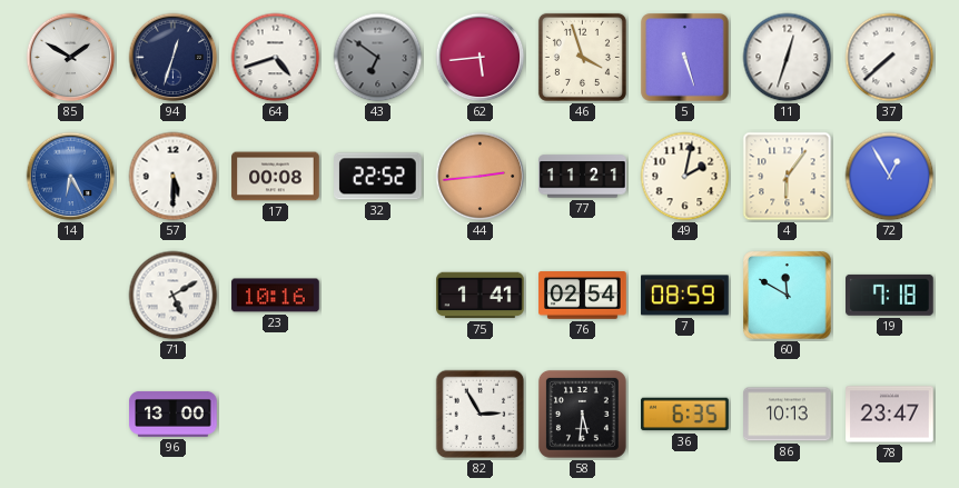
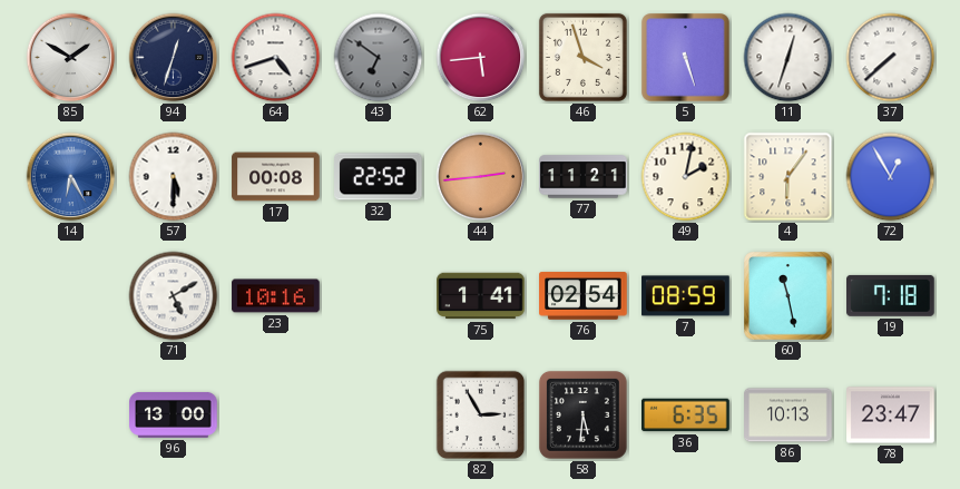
60: 11:50 -> 11:28
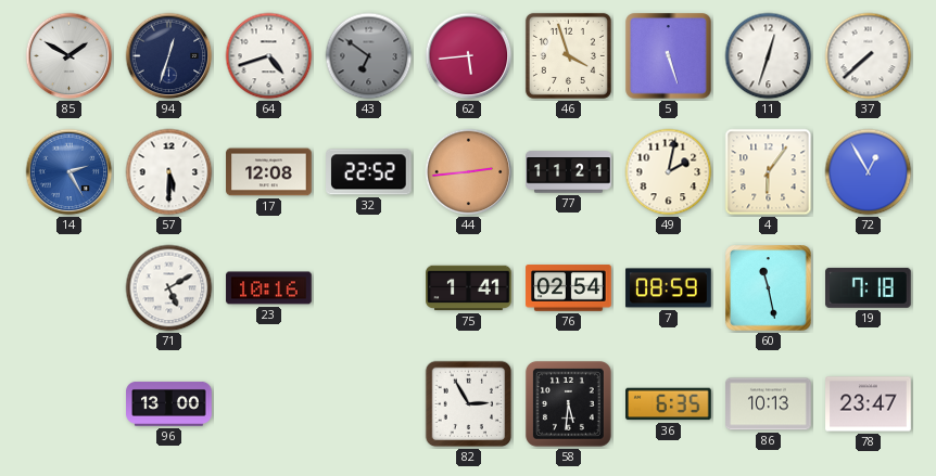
14: 6:25 -> 2:25
17: 00:08 -> 12:08
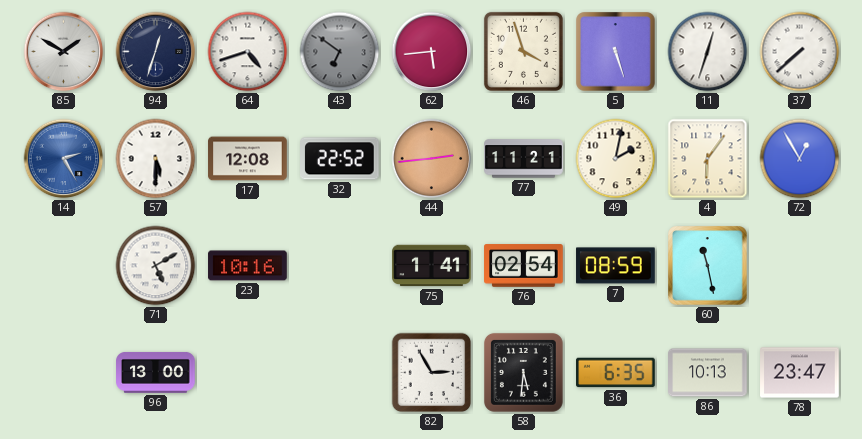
19: 7:18 -> none
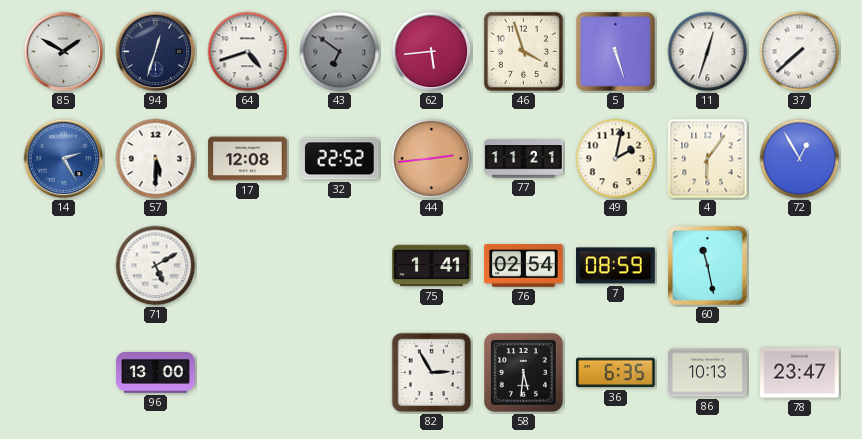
23: 10:16 -> none
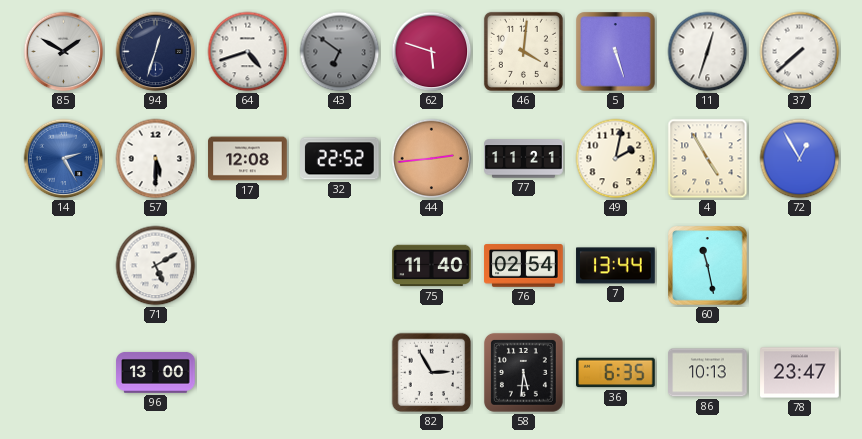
62: 5:44 -> 5:48
46: 3:57 -> 4:01
4: 6:06 -> 4:55
75: 1:41 -> 11:40
7: 08:59 -> 13:44
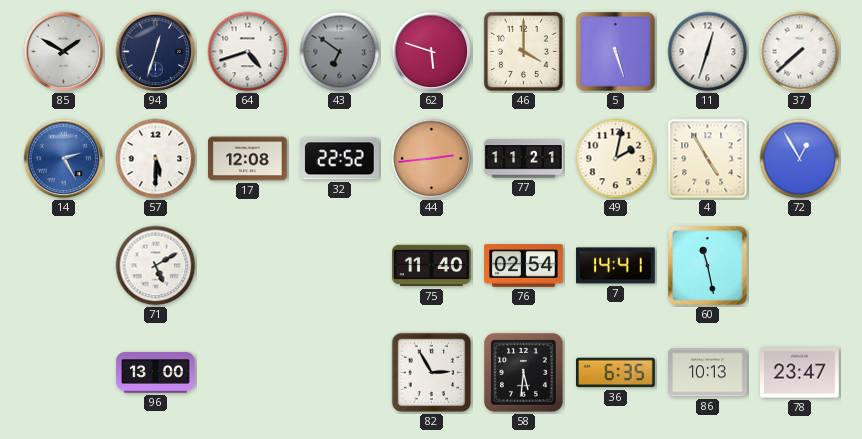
46: 4:01 -> 4:00
7: 13:44 -> 14:41
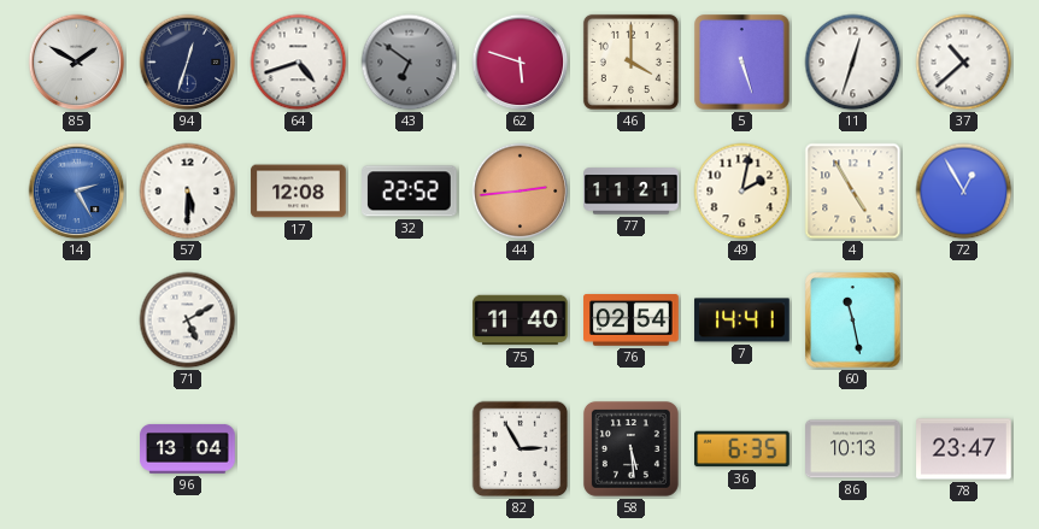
37: 7:38 -> 10:38
96: 13:00 -> 13:04
58: 5:31 -> 5:29
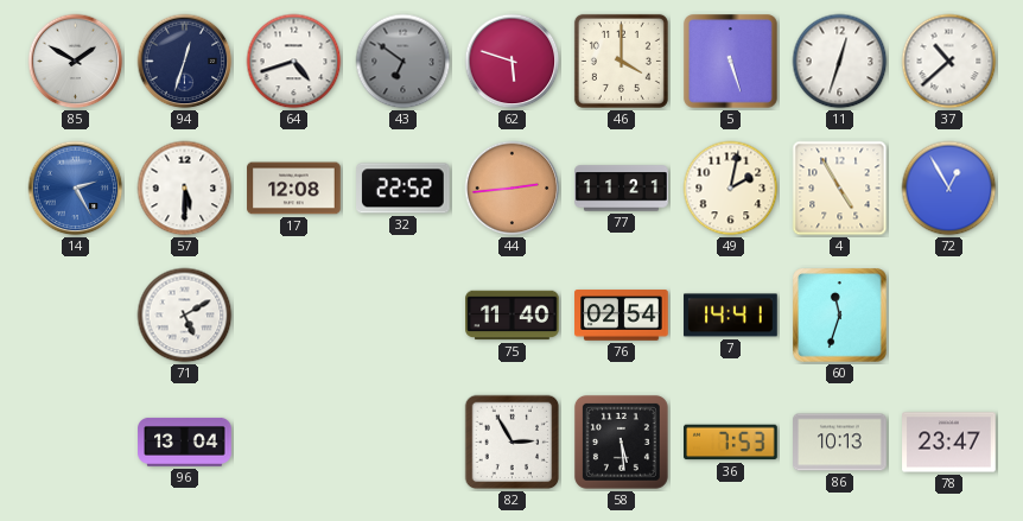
60: 11:28 -> 11:33
36: 6:35 -> 7:53
